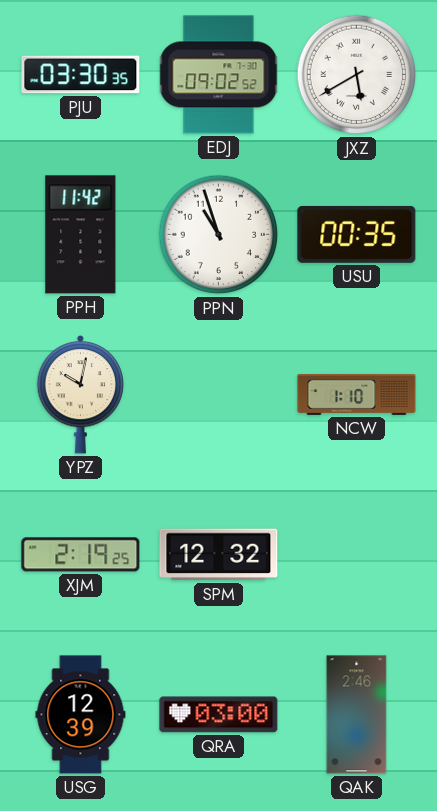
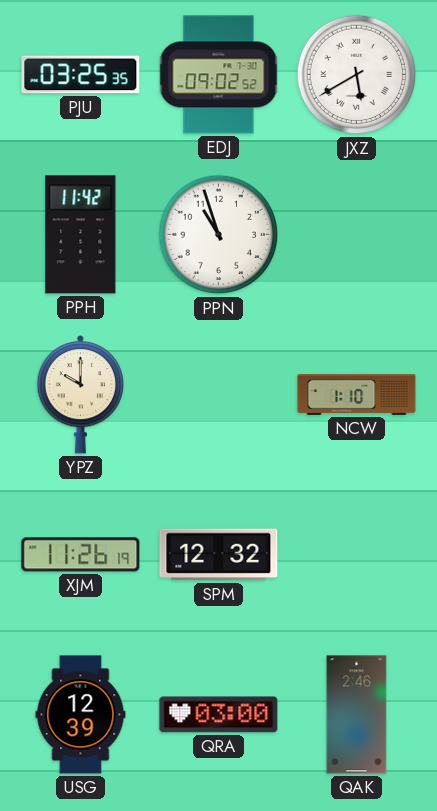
PJU: 03:30 -> 03:25
USU: 00:35 -> none
YPZ: 10:02 -> 10:00
XJM: 2:19 -> 11:26
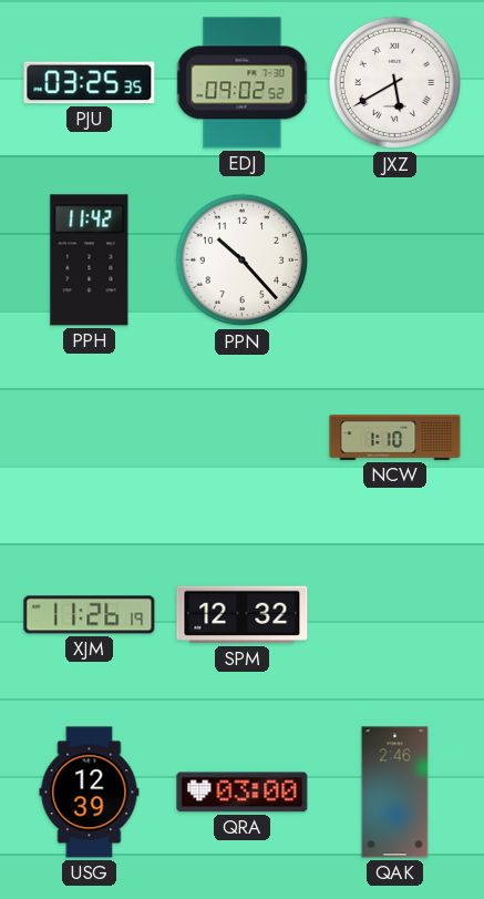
PPN: 10:57 -> 10:23
YPZ: 10:00 -> none
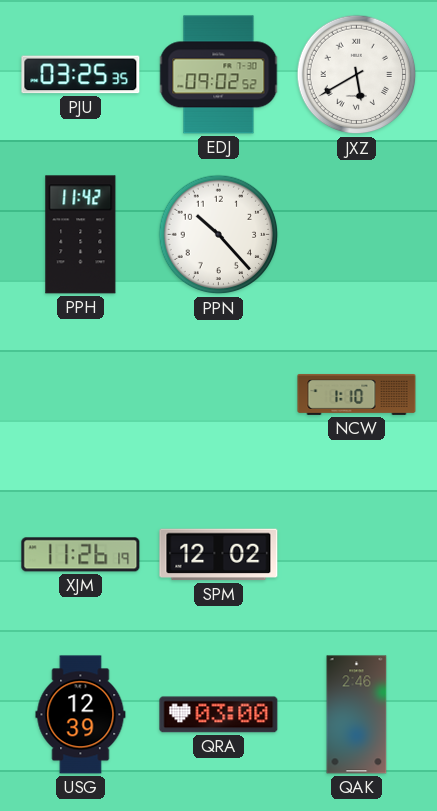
SPM: 12:32 -> 12:02
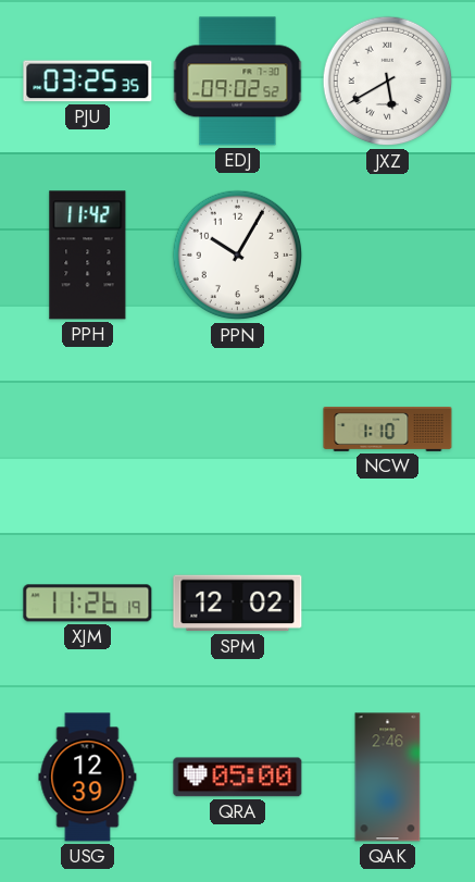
PPN: 10:23 -> 10:05
QRA: 03:00 -> 05:00
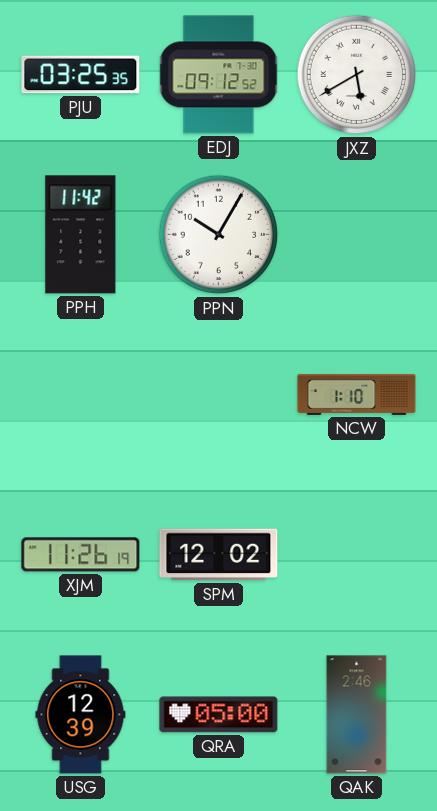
EDJ: 09:02 -> 09:12
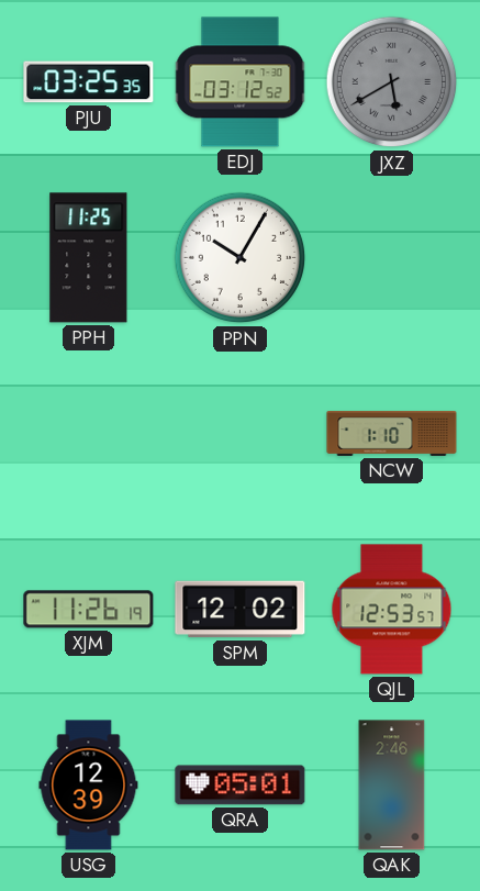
EDJ: 09:12 -> 03:12
JXZ dial: white -> grey
PPH: 11:42 -> 11:25
QJL: none -> 12:53
QRA: 05:00 -> 05:01
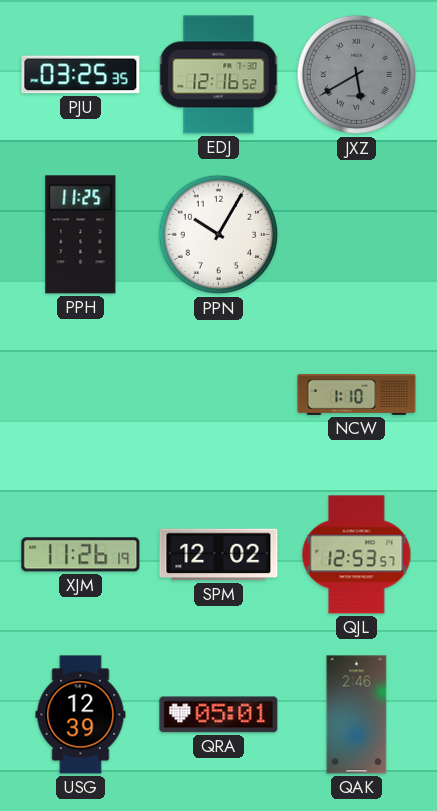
EDJ: 03:12 -> 12:16
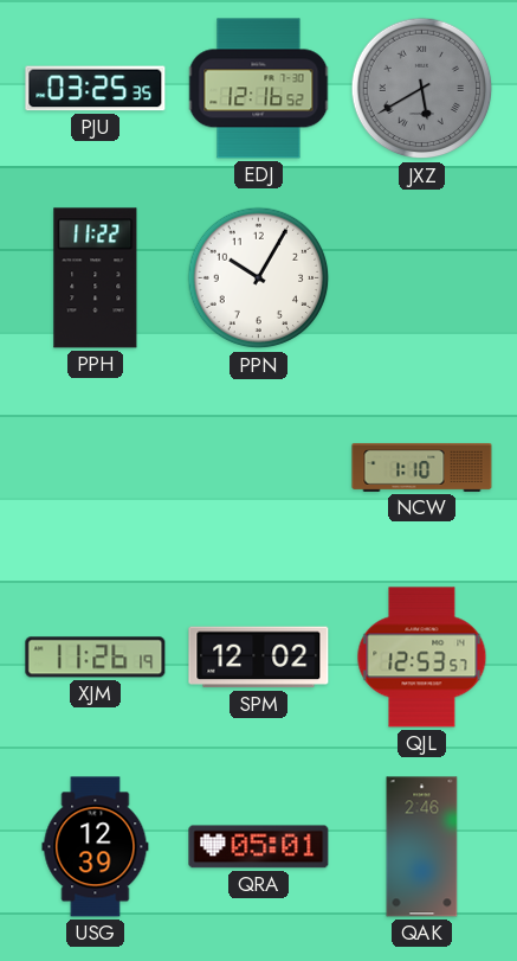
PPH: 11:25 -> 11:22
